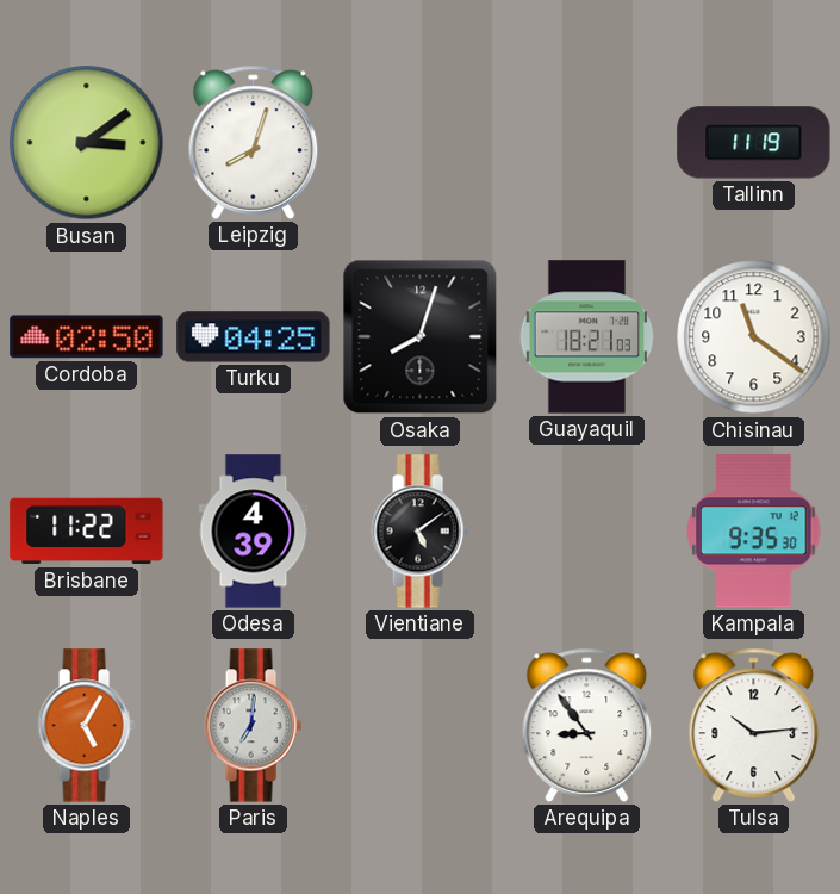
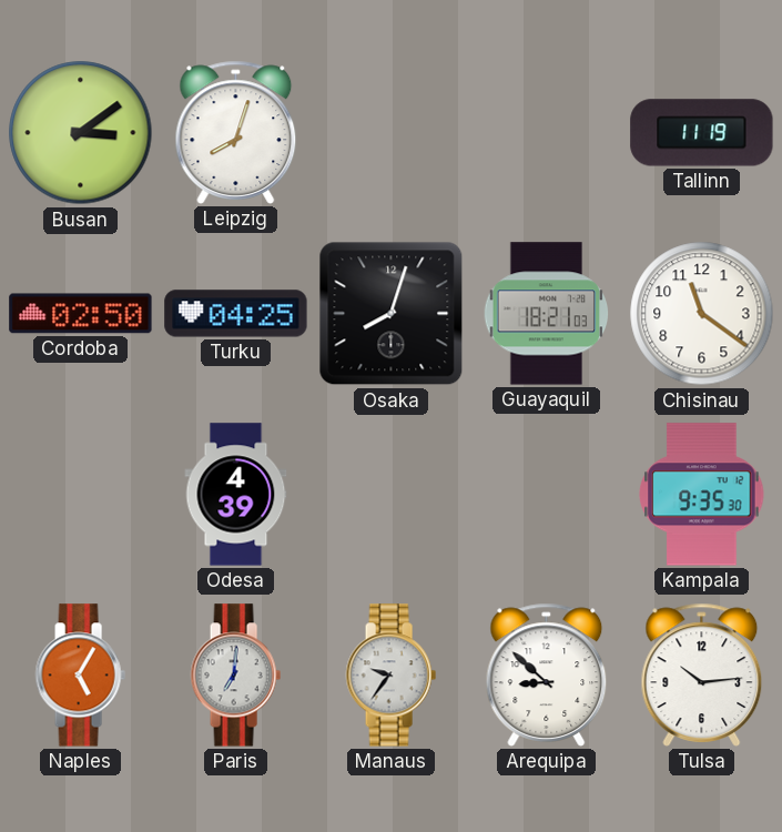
Brisbane: 11:22 -> none
Vientiane: 5:09 -> none
Manaus: none -> 9:36
Arequipa: 8:54 -> 8:52
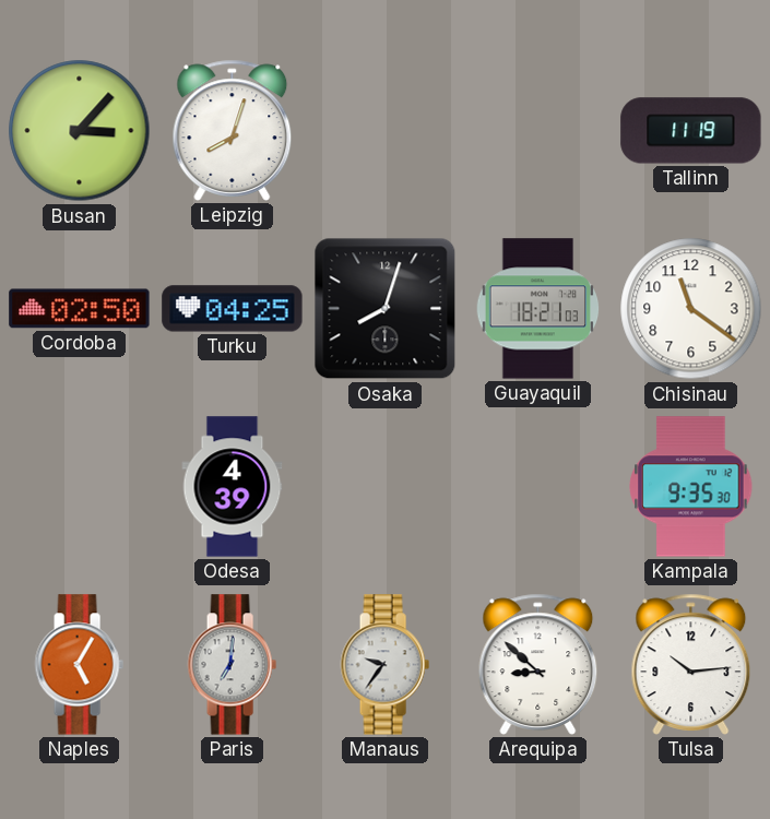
Busan: 3:09 -> 3:07
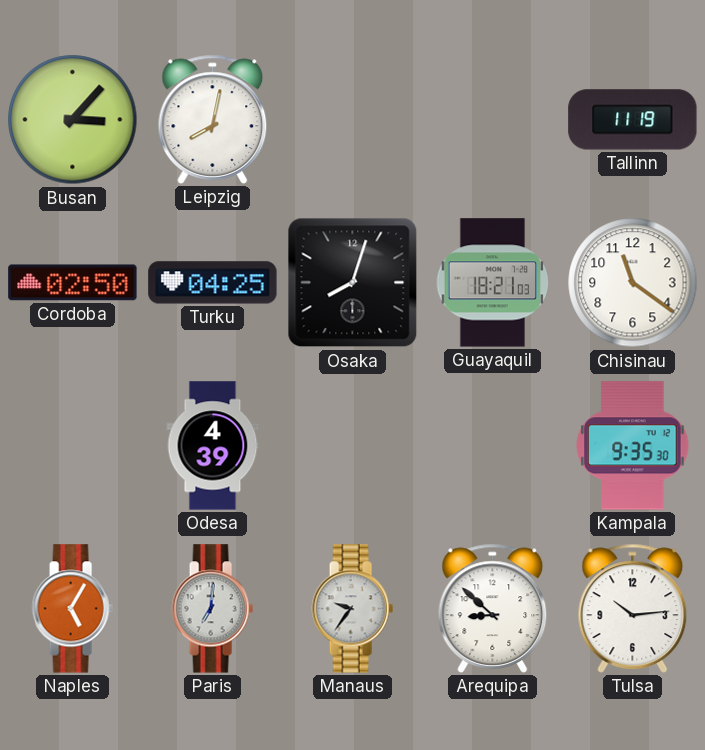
Leipzig: 8:03 -> 8:02
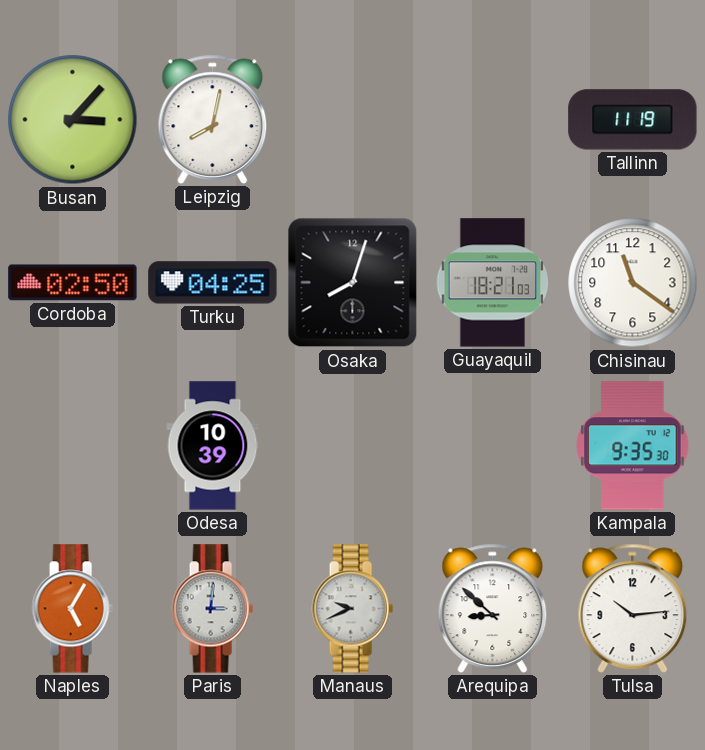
Odesa: 4:39 -> 10:39
Paris: 7:01 -> 3:01
Manaus: 9:36 -> 9:41
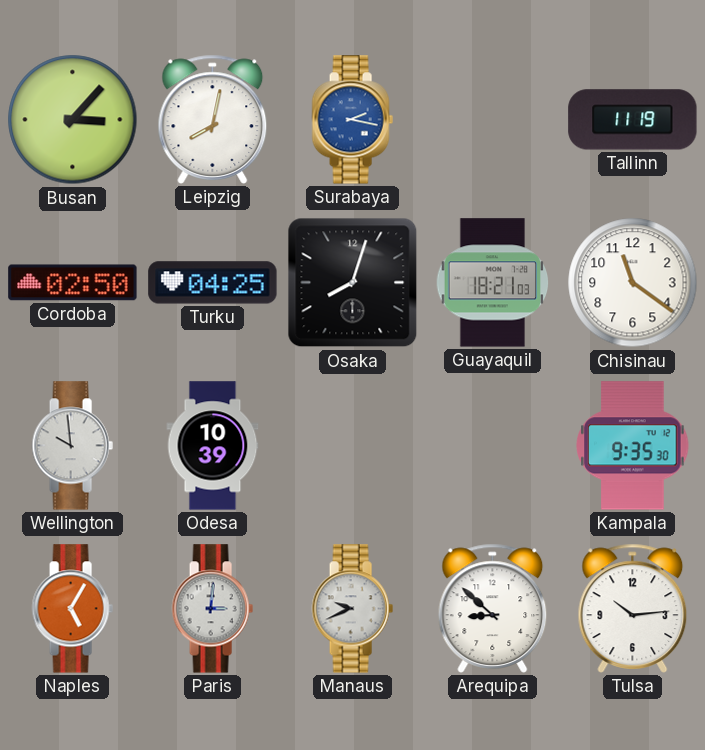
Surabaya: none -> 2:17
Wellington: none -> 9:59
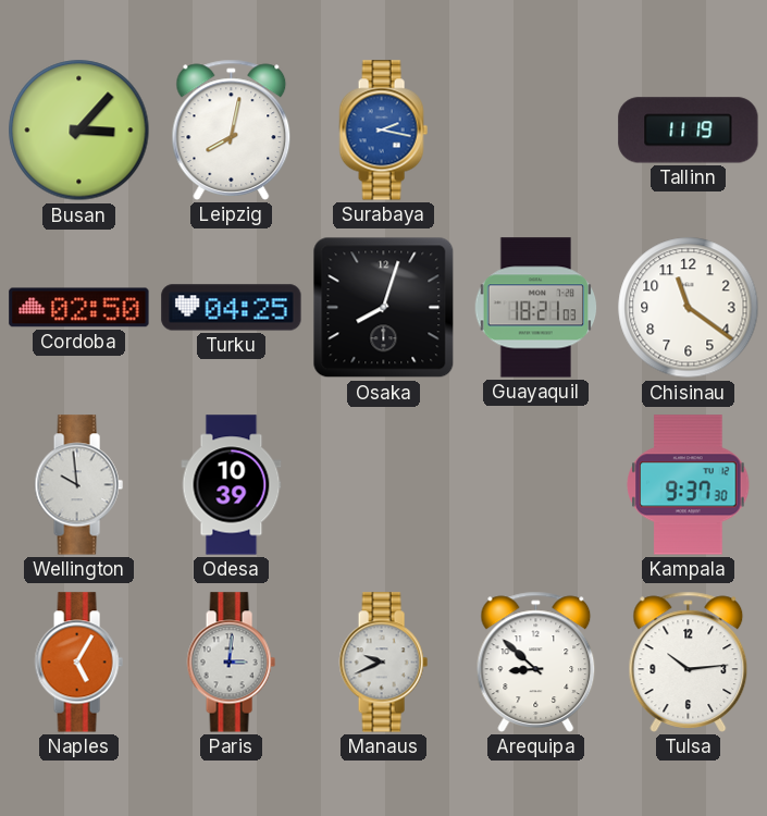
Kampala: 9:35 -> 9:37
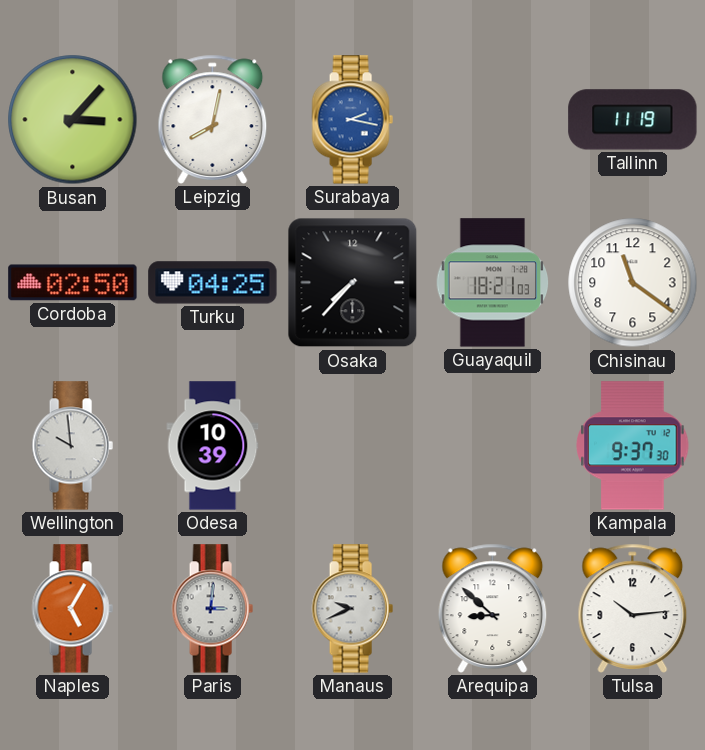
Osaka: 8:03 -> 7:37
